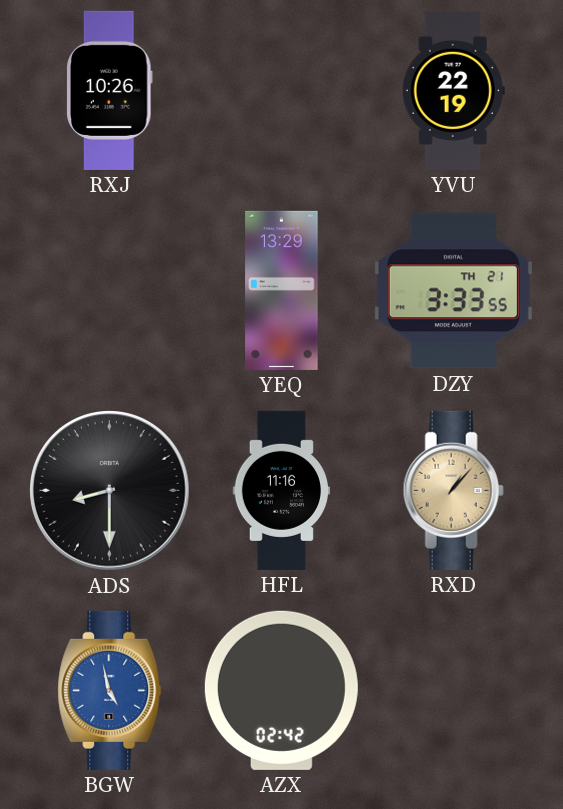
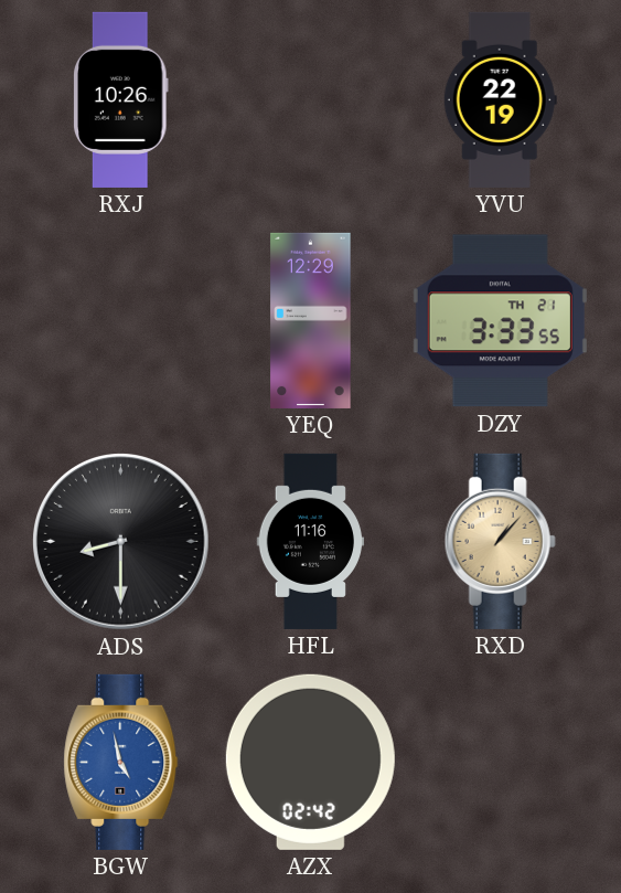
YEQ: 13:29 -> 12:29
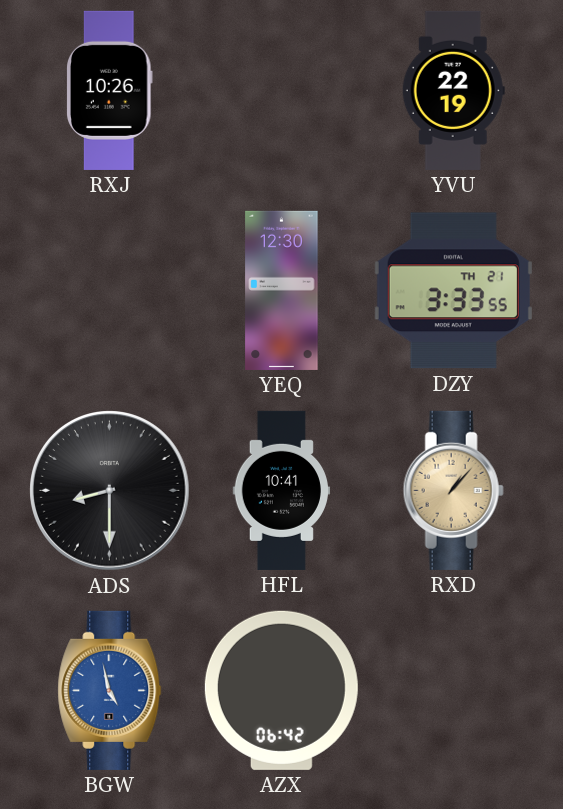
YEQ: 12:29 -> 12:30
HFL: 11:16 -> 10:41
AZX: 02:42 -> 06:42
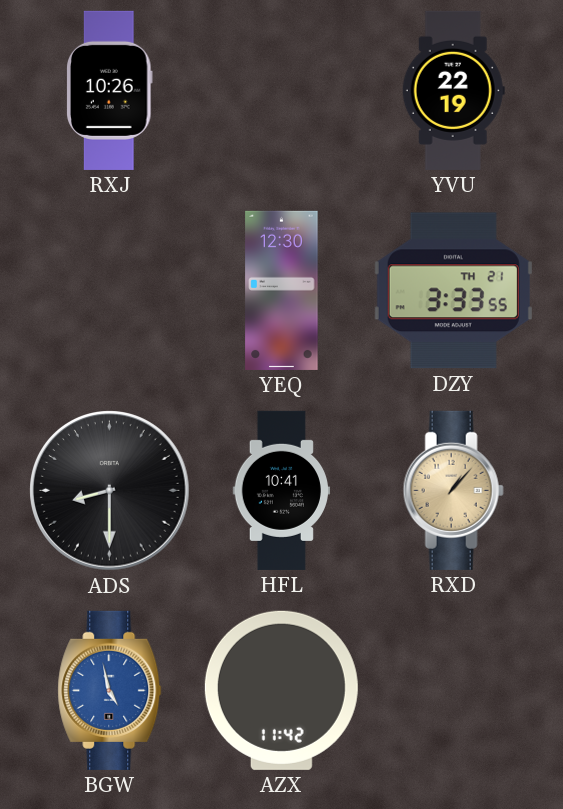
AZX: 06:42 -> 11:42
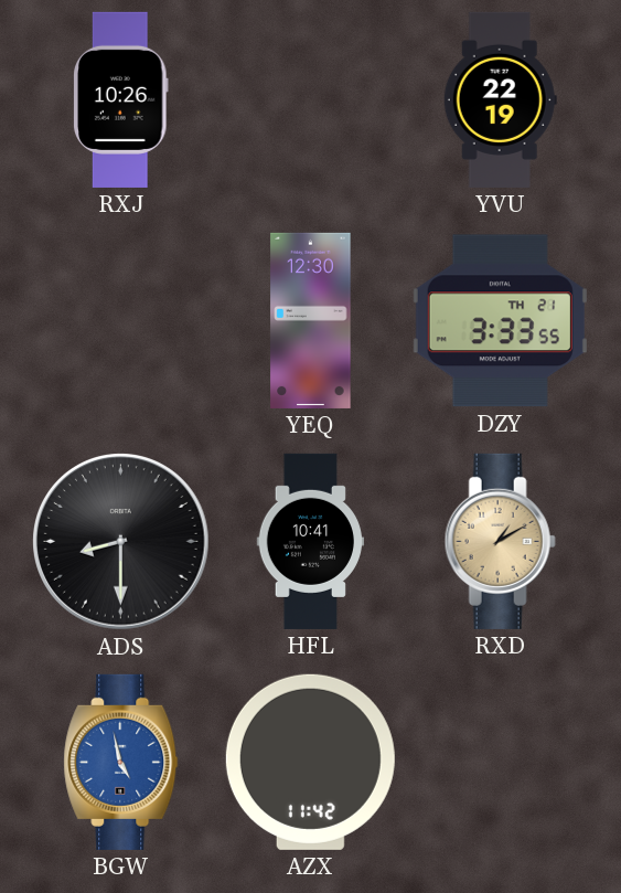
RXD: 1:07 -> 1:10
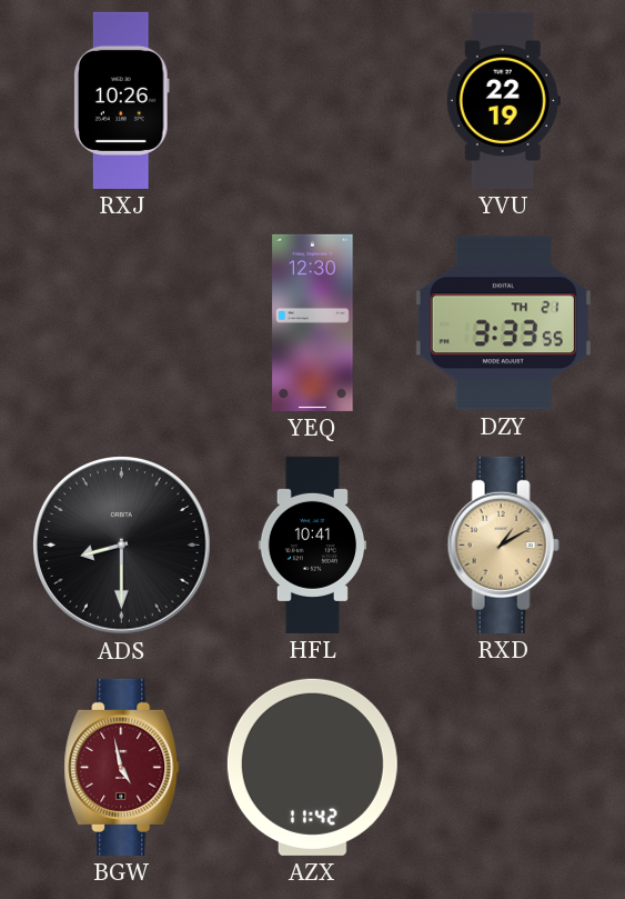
BGW dial: blue -> burgundy
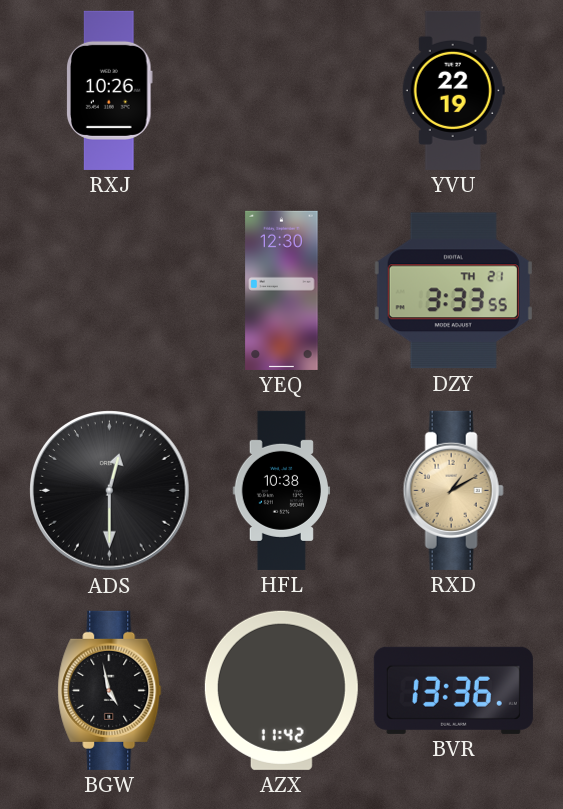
ADS: 8:30 -> 12:30
HFL: 10:41 -> 10:38
BGW dial: burgundy -> black
BVR: none -> 13:36
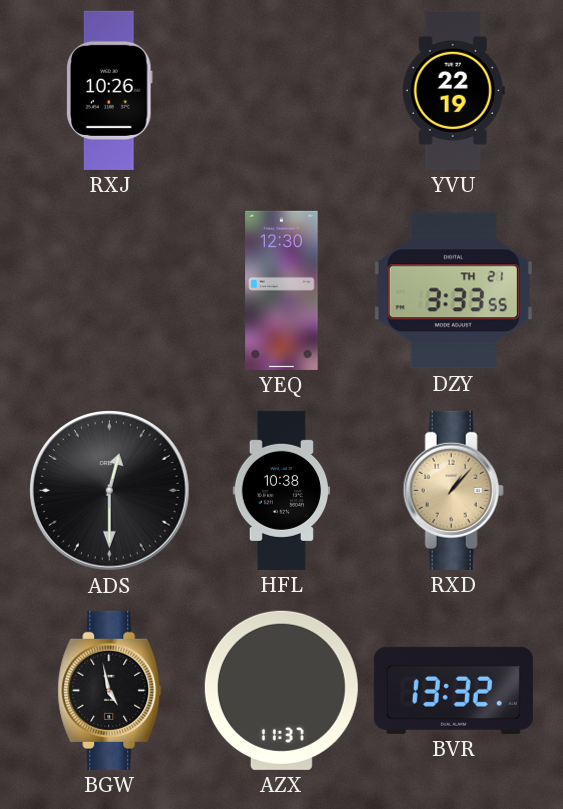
RXD: 1:10 -> 1:07
AZX: 11:42 -> 11:37
BVR: 13:36 -> 13:32
